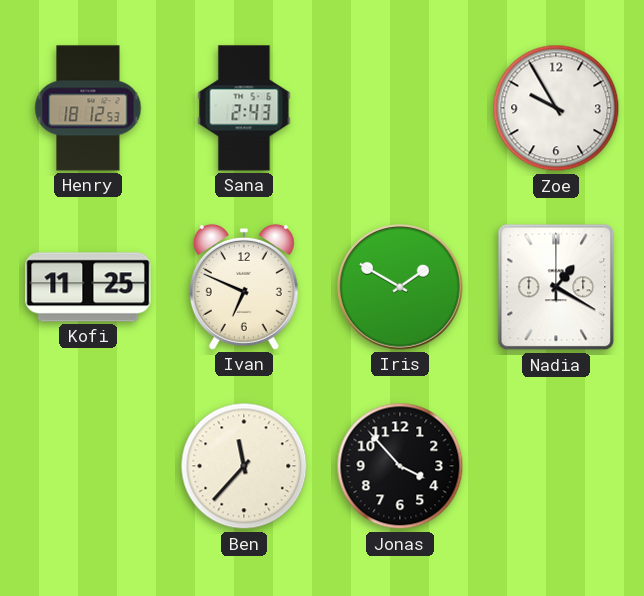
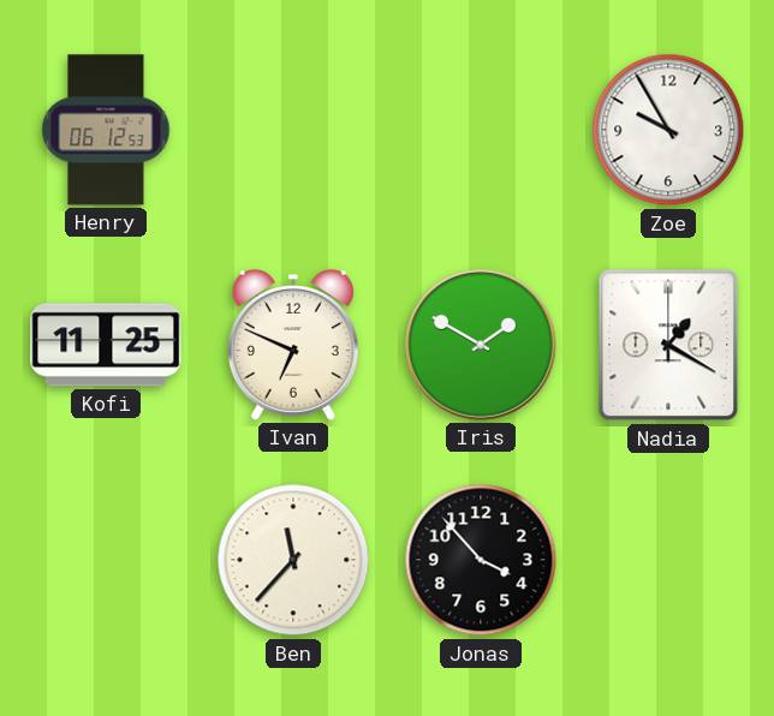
Henry: 18:12 -> 06:12
Sana: 2:43 -> none
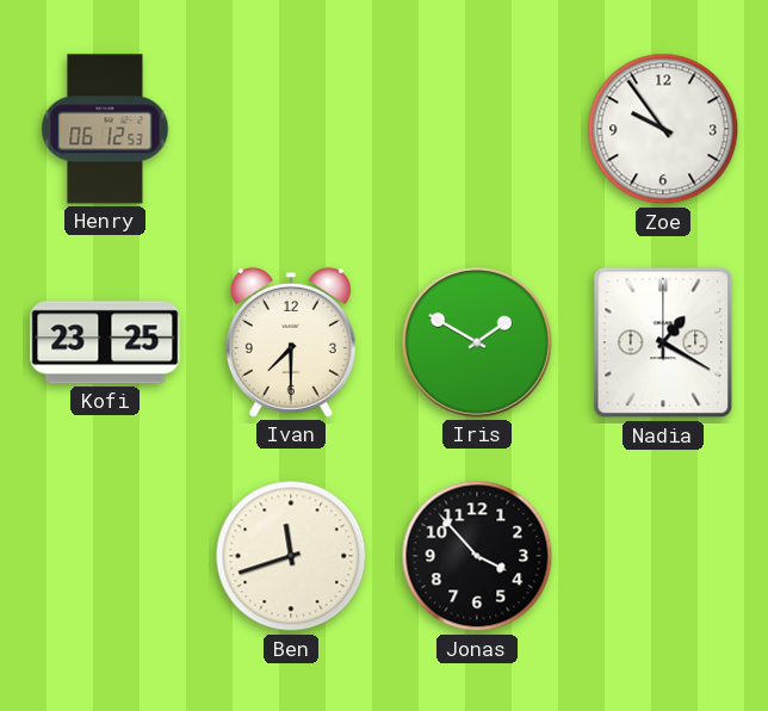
Zoe: 9:55 -> 9:54
Kofi: 11:25 -> 23:25
Ivan: 6:49 -> 7:30
Ben: 11:37 -> 11:42
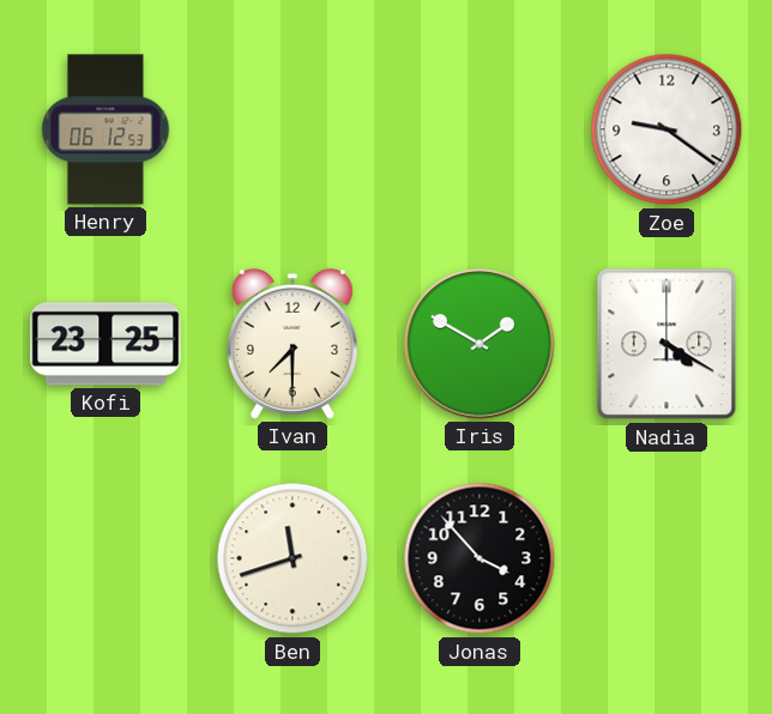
Zoe: 9:54 -> 9:21
Nadia: 1:20 -> 4:20
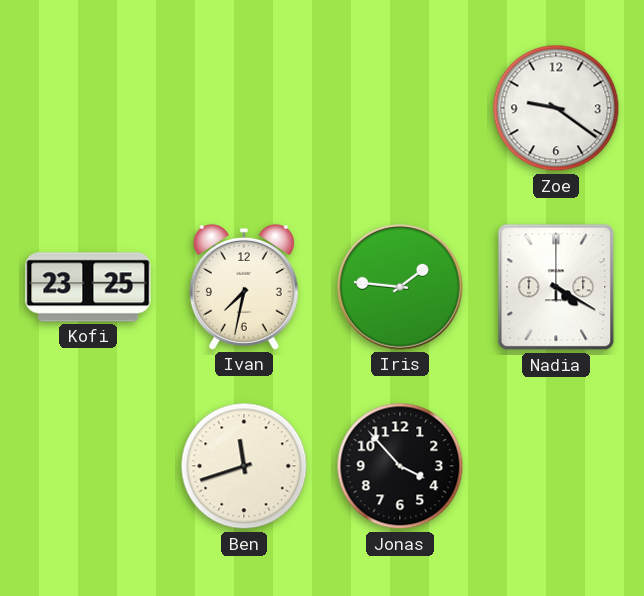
Henry: 06:12 -> none
Ivan: 7:30 -> 7:32
Iris: 1:50 -> 1:46
